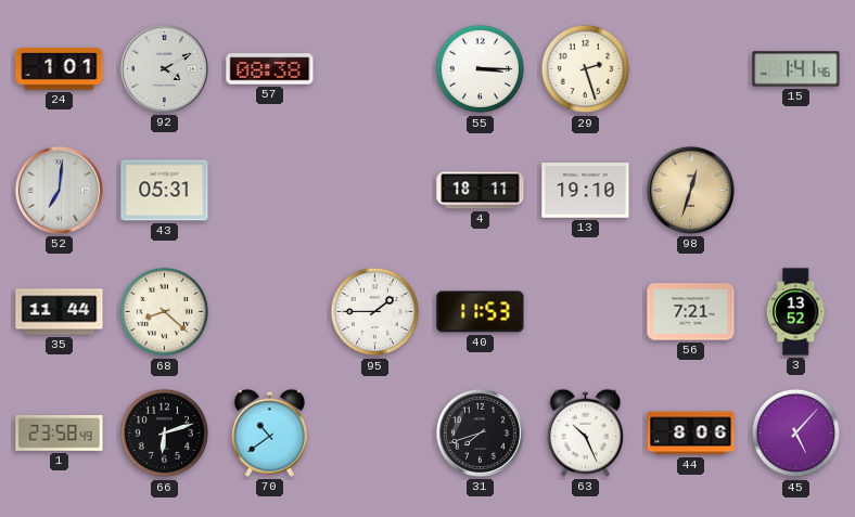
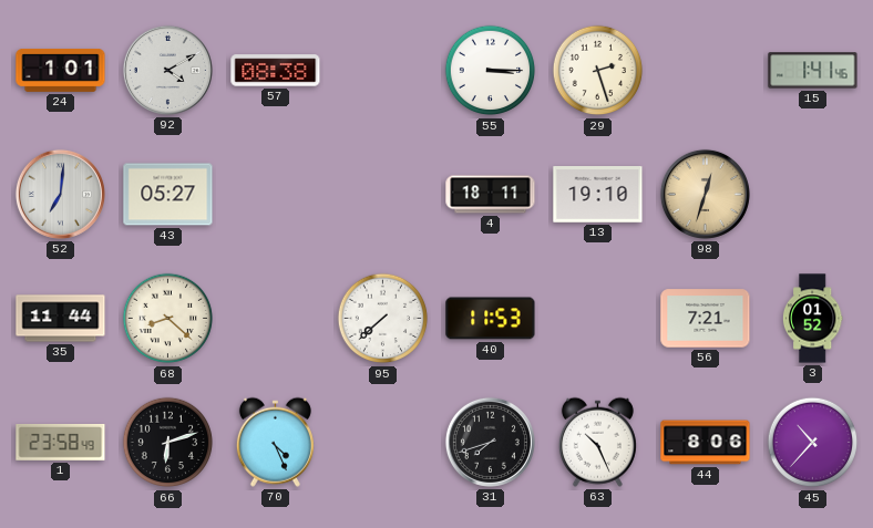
43: 05:31 -> 05:27
95: 1:45 -> 7:38
3: 13:52 -> 01:52
70: 10:39 -> 4:26
45: 5:07 -> 10:37
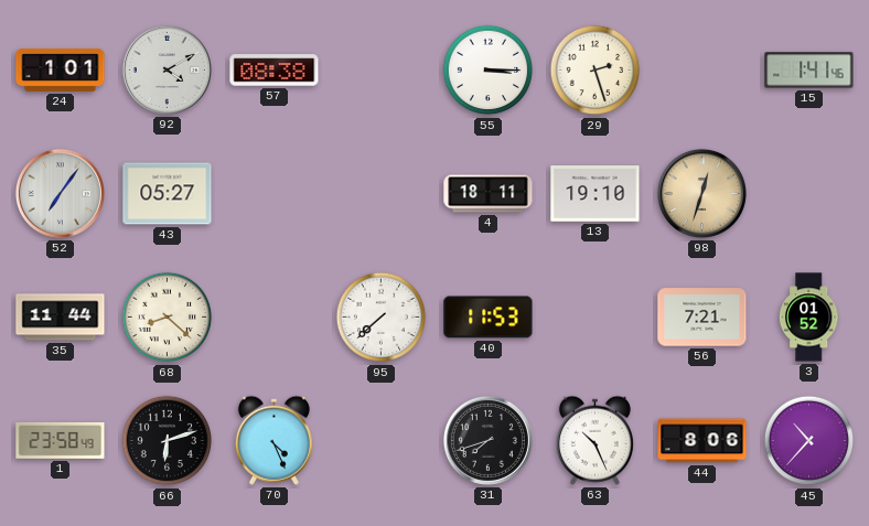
52: 7:01 -> 7:06
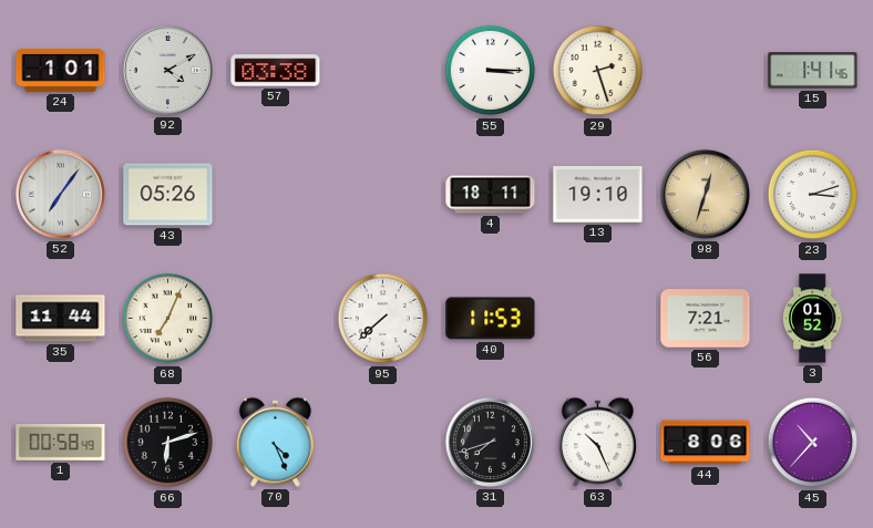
57: 08:38 -> 03:38
43: 05:27 -> 05:26
23: none -> 3:12
68: 8:22 -> 7:04
1: 23:58 -> 00:58
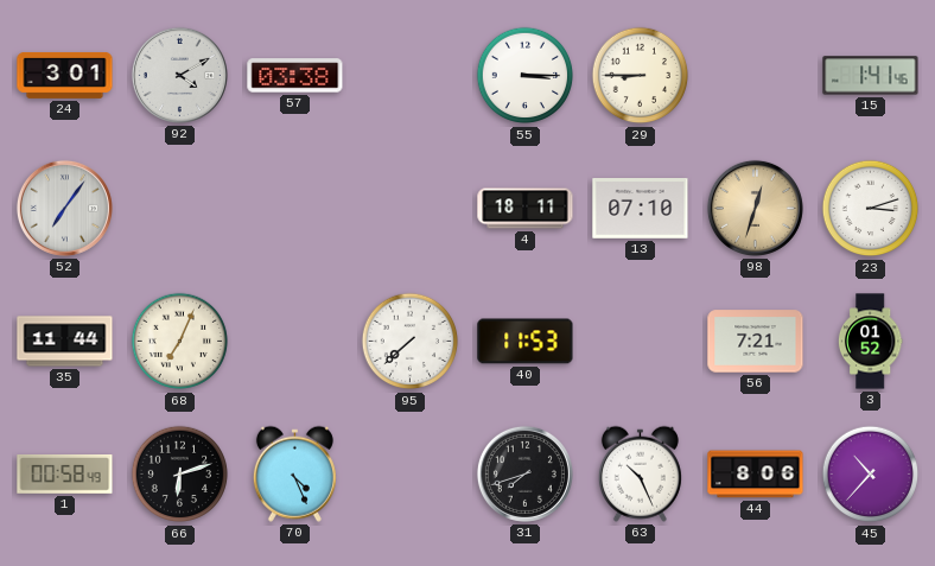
24: 1:01 -> 3:01
29: 2:27 -> 8:45
43: 05:26 -> none
13: 19:10 -> 07:10
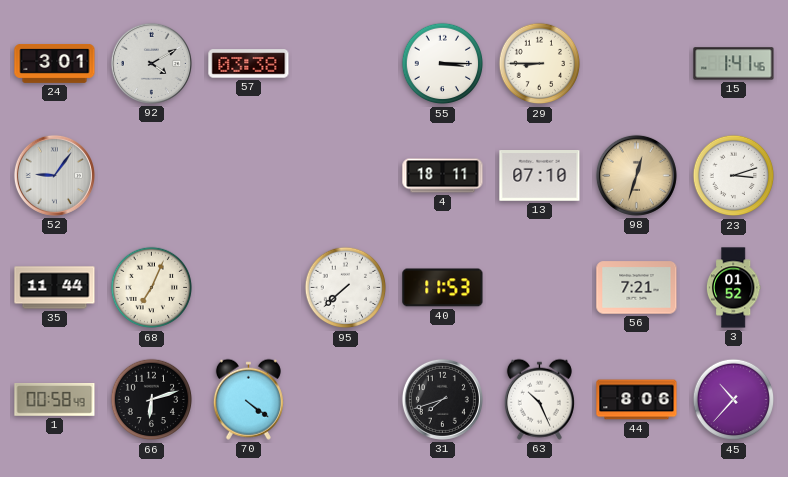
52: 7:06 -> 9:06
70: 4:26 -> 4:21
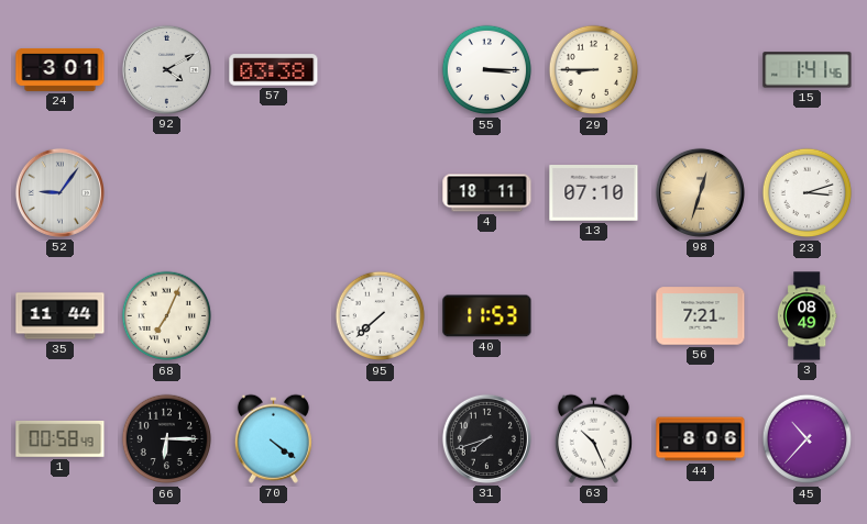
3: 01:52 -> 08:49
66: 6:12 -> 6:15
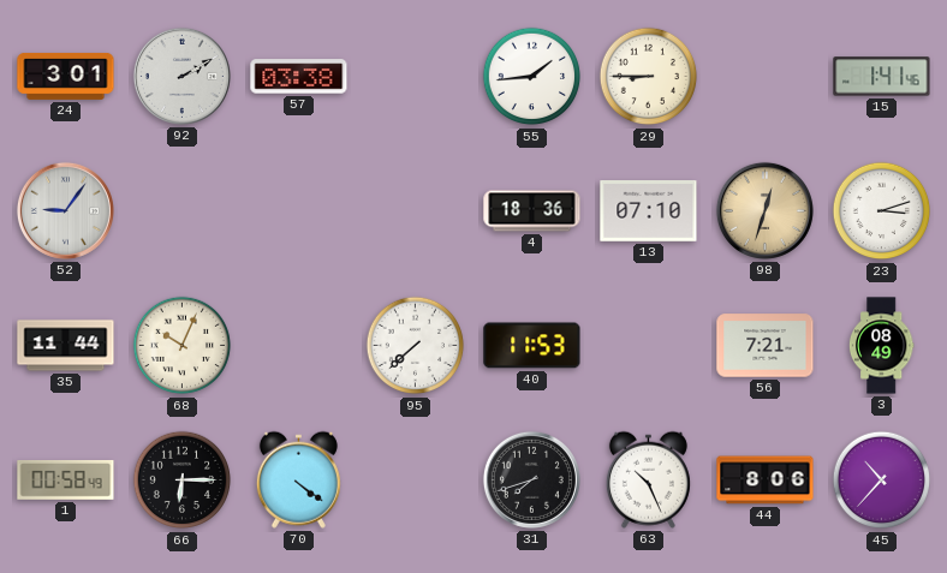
92: 4:10 -> 2:10
55: 3:15 -> 1:44
4: 18:11 -> 18:36
68: 7:04 -> 10:04
